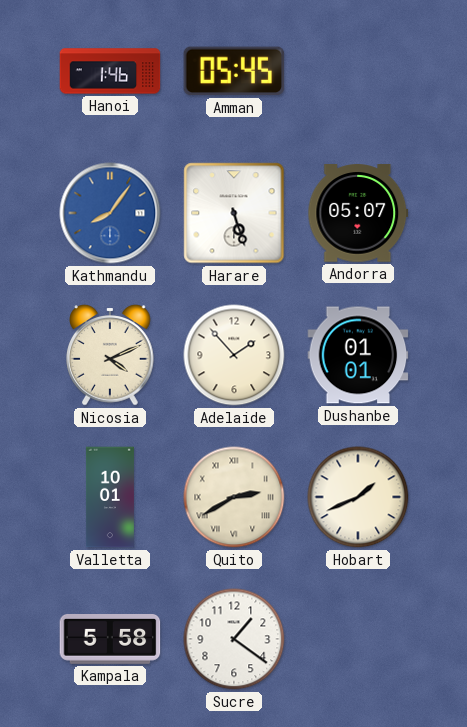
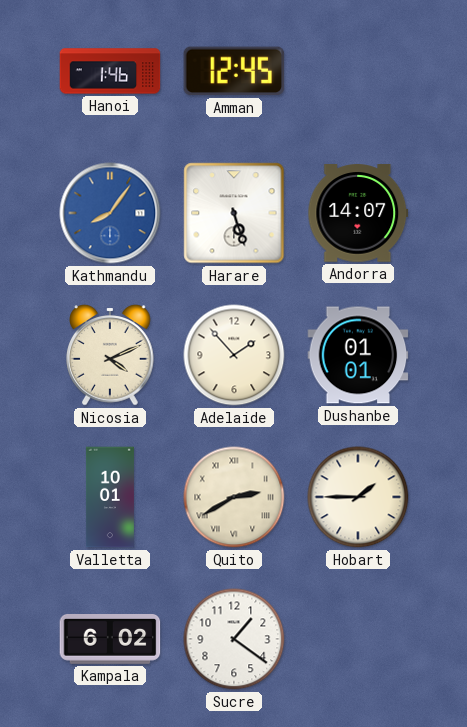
Amman: 05:45 -> 12:45
Andorra: 05:07 -> 14:07
Hobart: 1:41 -> 1:45
Kampala: 5:58 -> 6:02
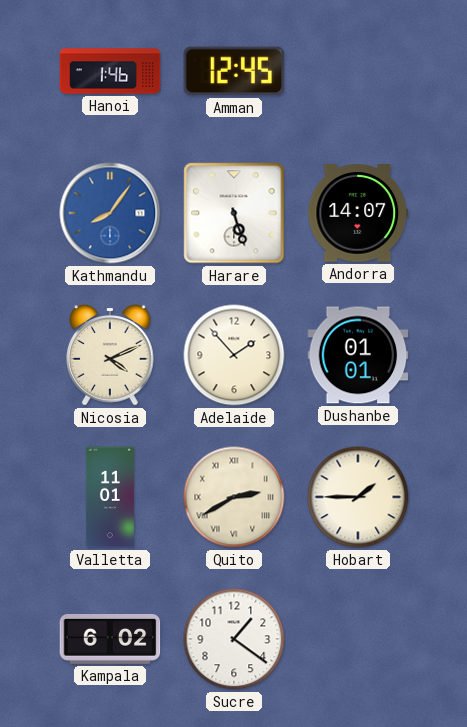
Valletta: 10:01 -> 11:01
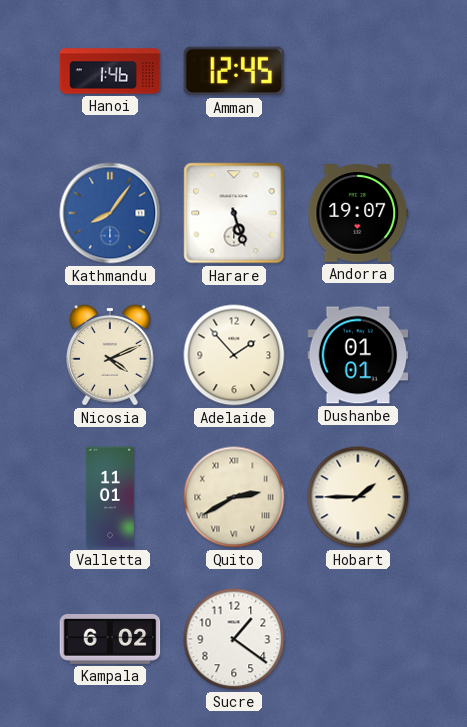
Andorra: 14:07 -> 19:07
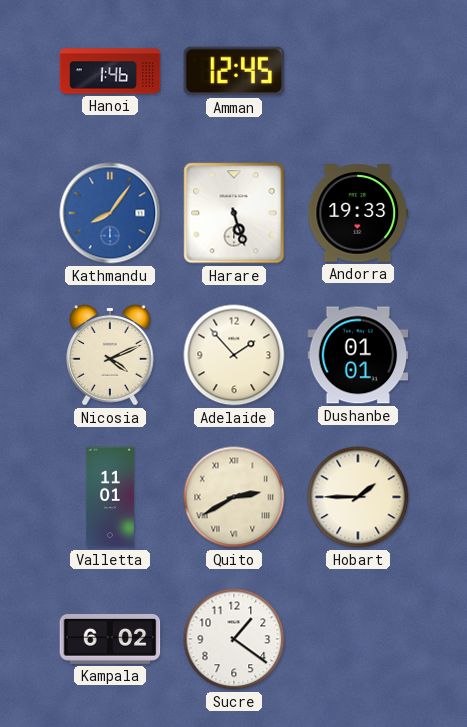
Andorra: 19:07 -> 19:33
